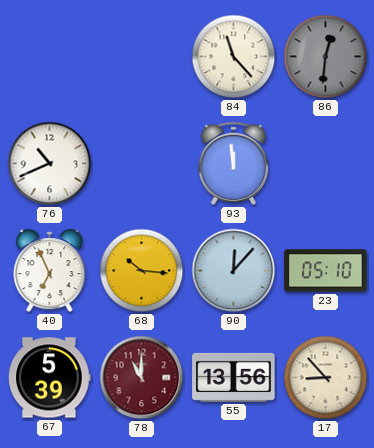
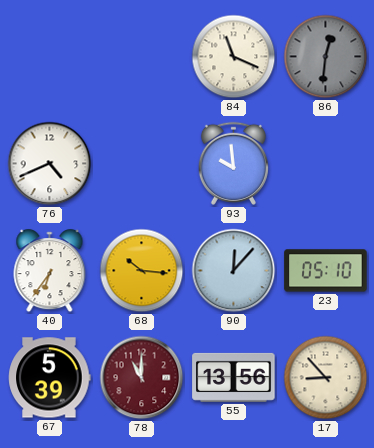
84: 11:23 -> 11:19
76: 10:41 -> 4:41
93: 11:59 -> 9:59
40: 6:56 -> 6:36
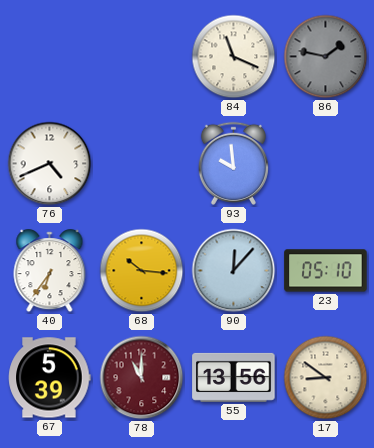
86: 12:31 -> 1:47
17: 8:53 -> 8:51
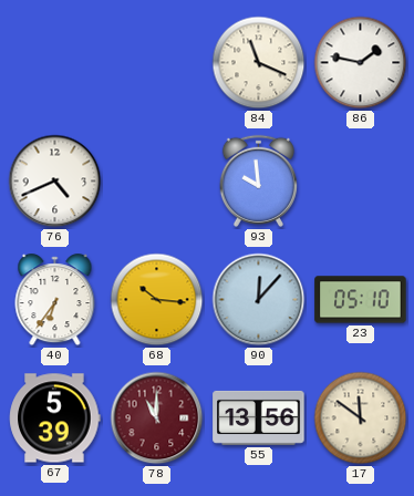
86 dial: grey -> white
17: 8:51 -> 11:51
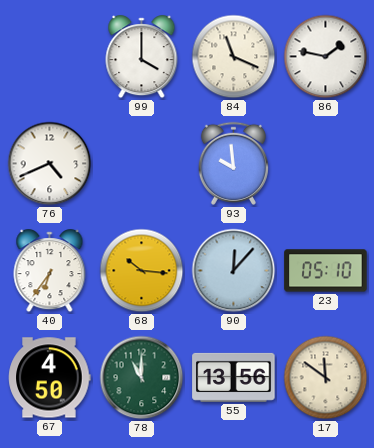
99: none -> 4:00
67: 5:39 -> 4:50
78 dial: burgundy -> green
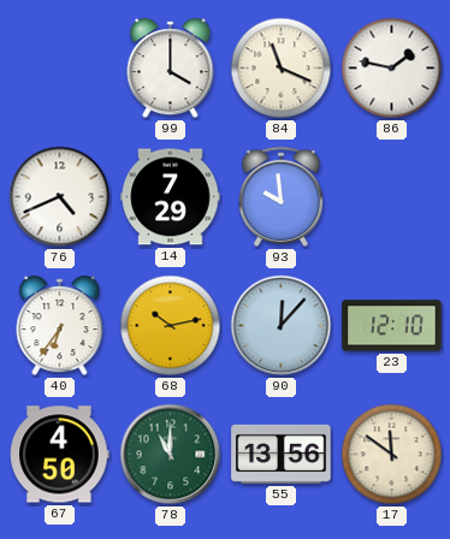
14: none -> 7:29
68: 10:16 -> 10:13
23: 05:10 -> 12:10
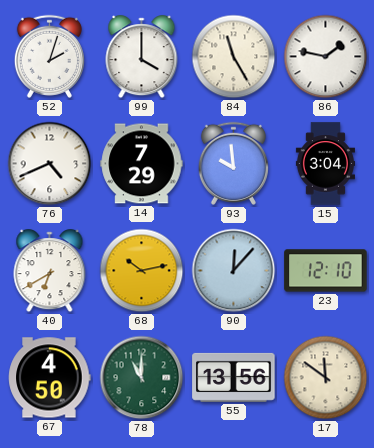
52: none -> 2:03
84: 11:19 -> 11:25
15: none -> 3:04
40: 6:36 -> 6:40
